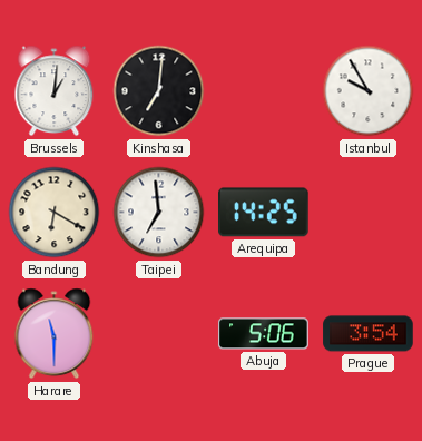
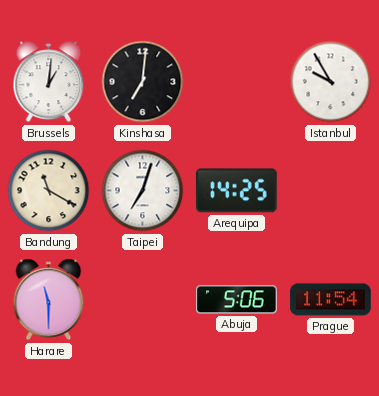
Bandung: 6:20 -> 11:20
Taipei: 6:59 -> 7:03
Prague: 3:54 -> 11:54
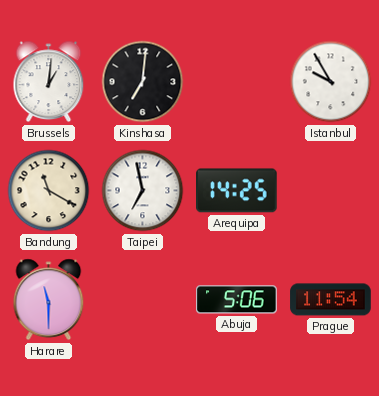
Taipei: 7:03 -> 6:58
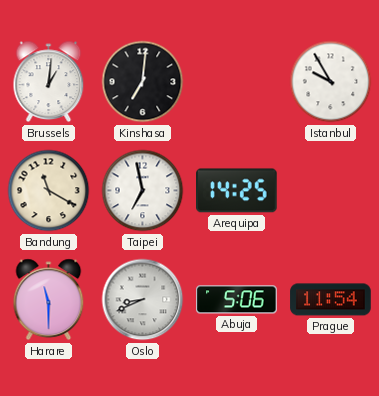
Oslo: none -> 8:41
